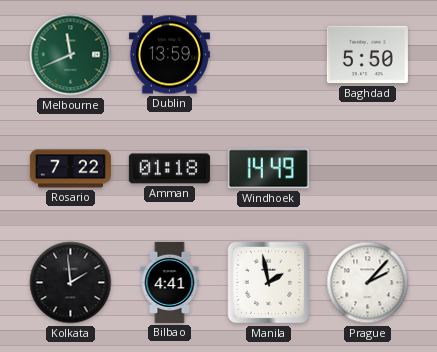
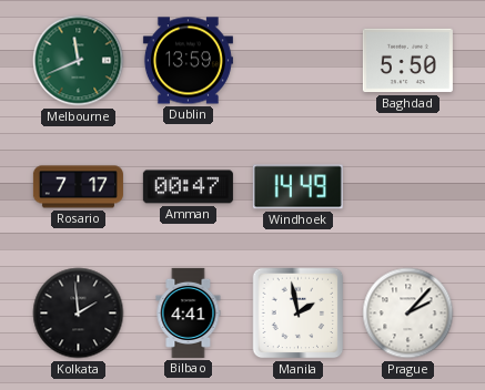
Rosario: 7:22 -> 7:17
Amman: 01:18 -> 00:47
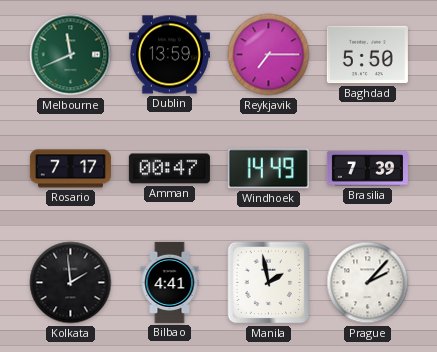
Reykjavik: none -> 7:15
Brasilia: none -> 7:39
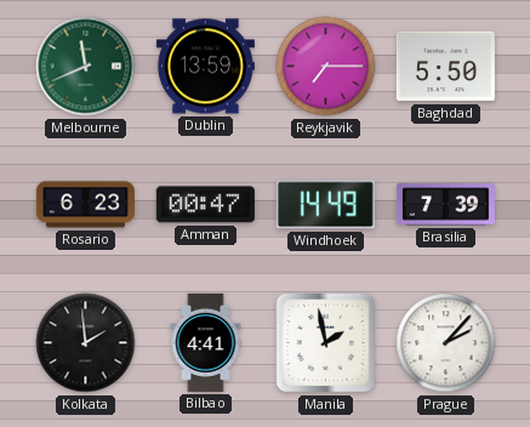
Rosario: 7:17 -> 6:23
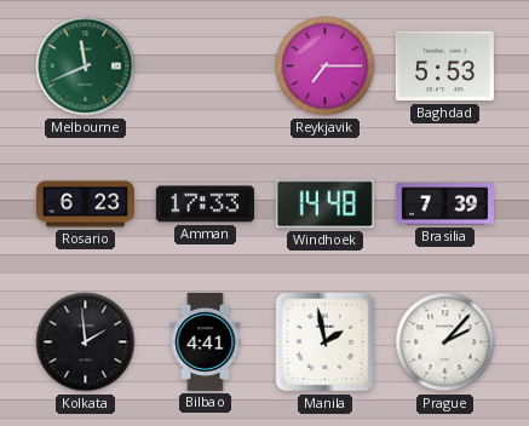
Dublin: 13:59 -> none
Baghdad: 5:50 -> 5:53
Amman: 00:47 -> 17:33
Windhoek: 14:49 -> 14:48
